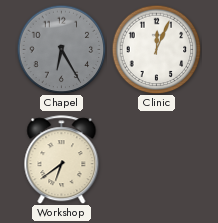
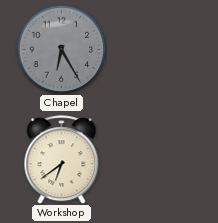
Clinic: 12:04 -> none
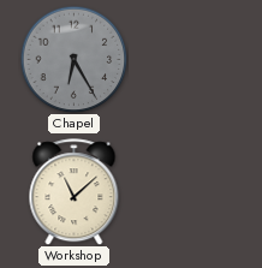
Workshop: 6:39 -> 11:08
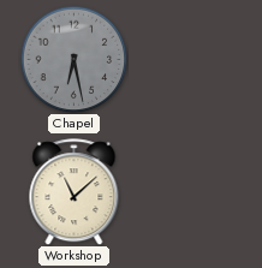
Chapel: 6:25 -> 6:28
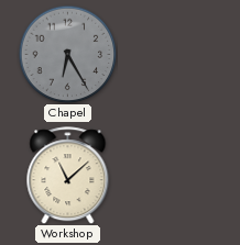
Chapel: 6:28 -> 6:25
